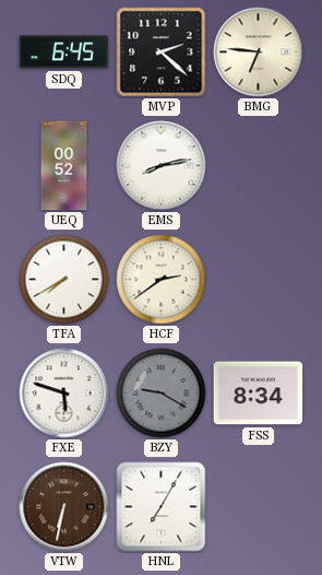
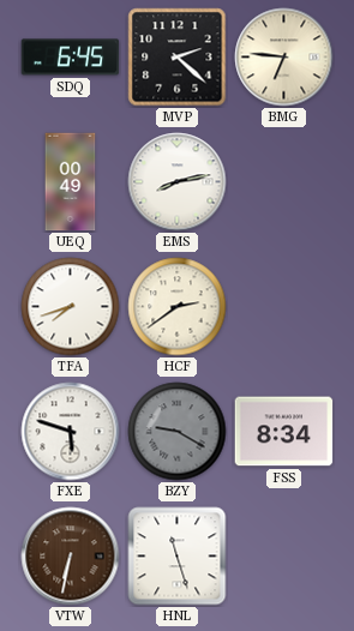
UEQ: 00:52 -> 00:49
TFA: 7:40 -> 7:42
HNL: 7:05 -> 11:27
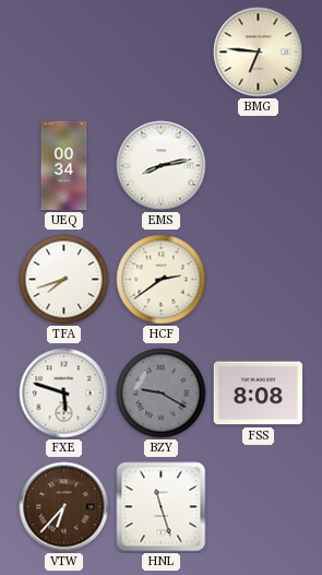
SDQ: 6:45 -> none
MVP: 2:22 -> none
UEQ: 00:49 -> 00:34
FSS: 8:34 -> 8:08
VTW: 6:32 -> 6:37
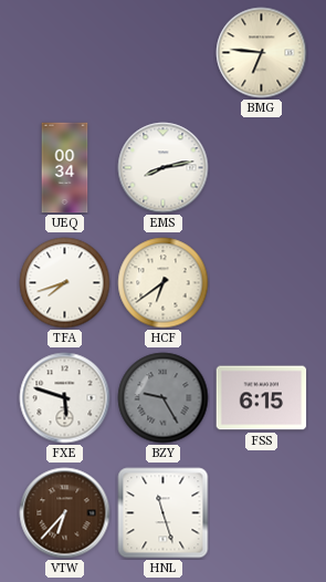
HCF: 2:39 -> 6:39
BZY: 9:20 -> 9:25
FSS: 8:08 -> 6:15
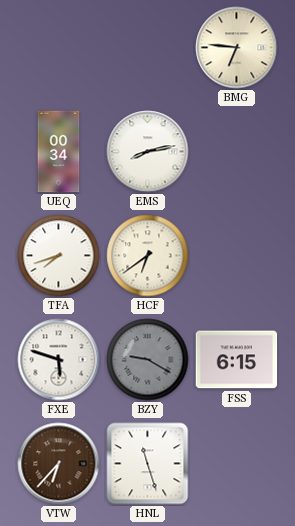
BZY: 9:25 -> 9:20
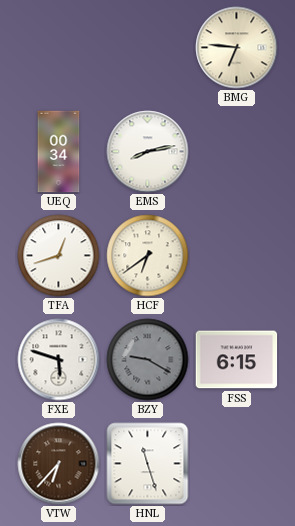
TFA: 7:42 -> 12:42
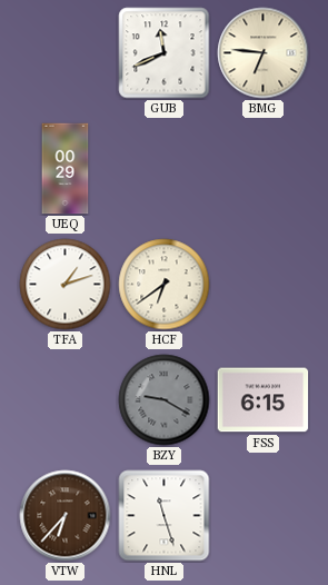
GUB: none -> 11:41
UEQ: 00:34 -> 00:29
EMS: 8:13 -> none
TFA: 12:42 -> 1:12
FXE: 5:48 -> none
